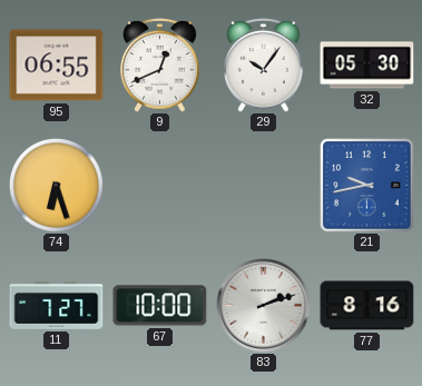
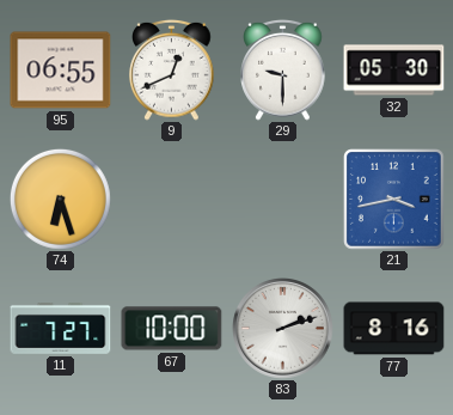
29: 10:06 -> 9:30
21: 9:43 -> 3:43
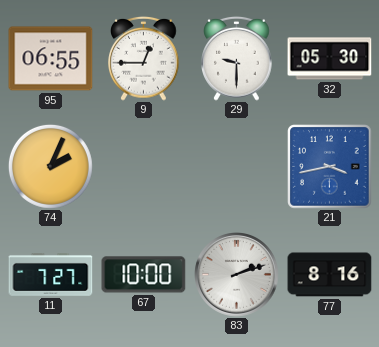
9: 12:41 -> 12:45
74: 6:27 -> 2:04
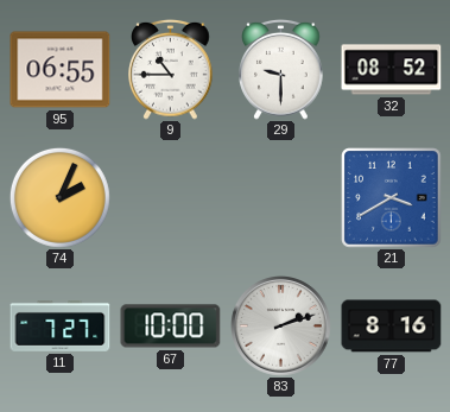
9: 12:45 -> 10:45
32: 05:30 -> 08:52
21: 3:43 -> 3:40
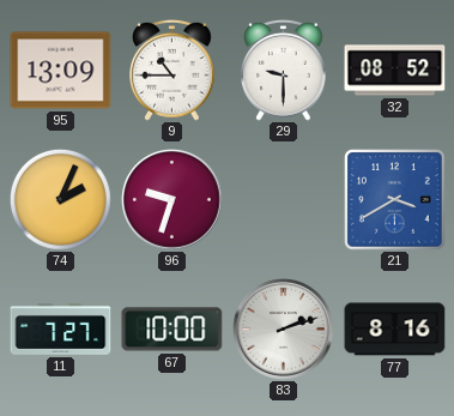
95: 06:55 -> 13:09
96: none -> 9:33
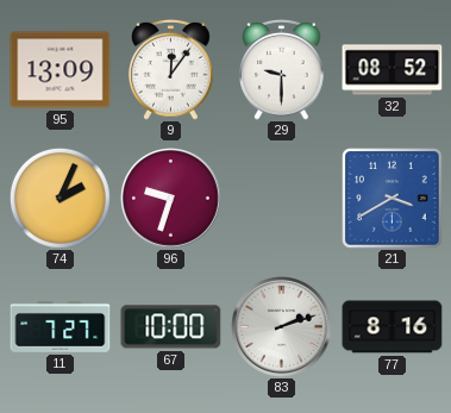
9: 10:45 -> 12:06
